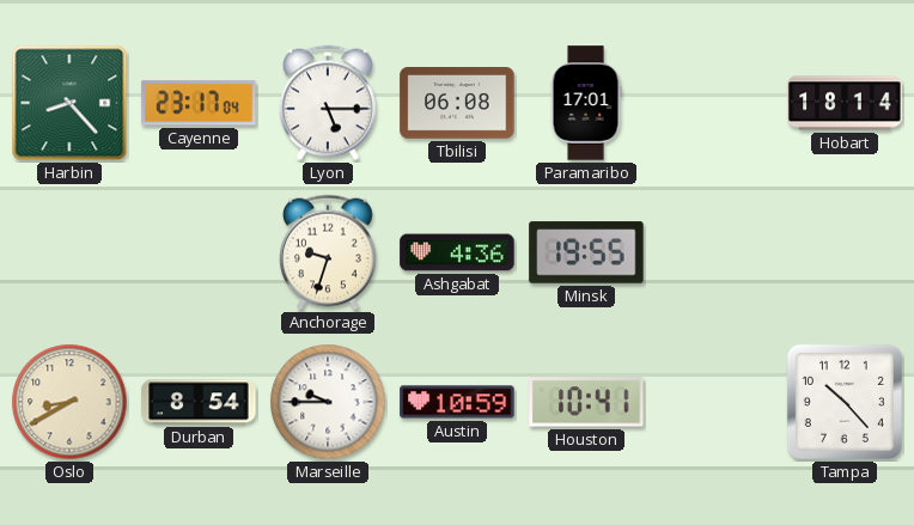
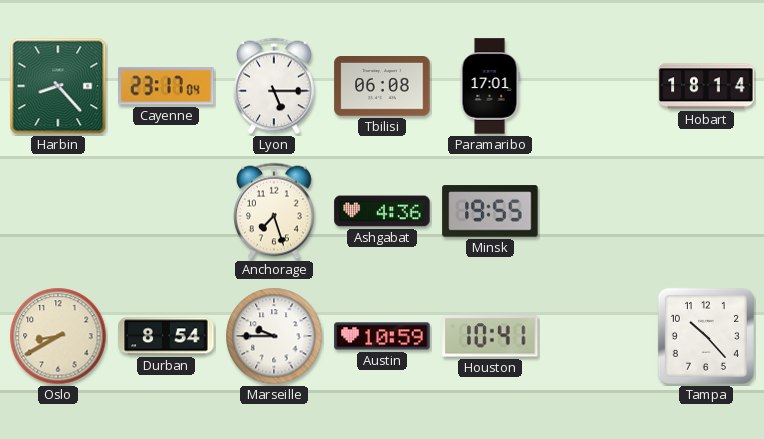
Anchorage: 9:33 -> 7:27
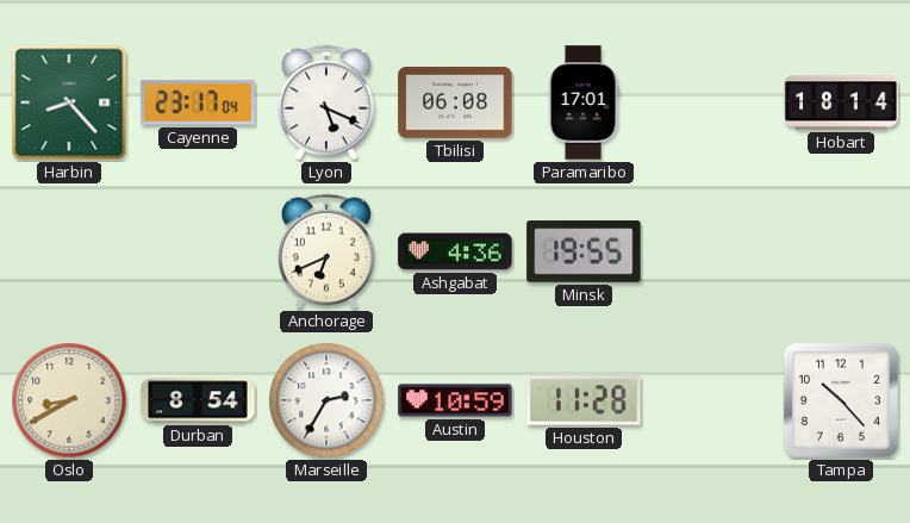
Lyon: 5:15 -> 5:19
Anchorage: 7:27 -> 6:41
Marseille: 9:45 -> 2:35
Houston: 10:41 -> 11:28
